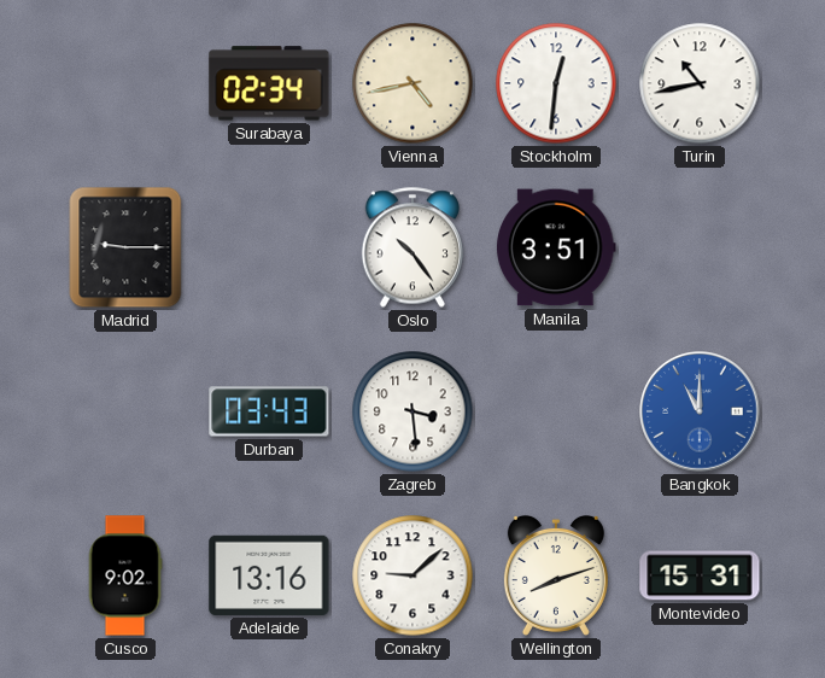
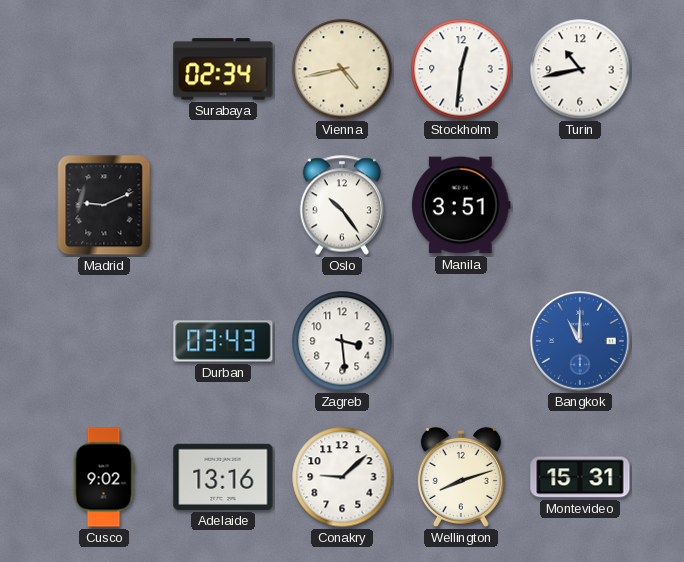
Madrid: 9:15 -> 9:11
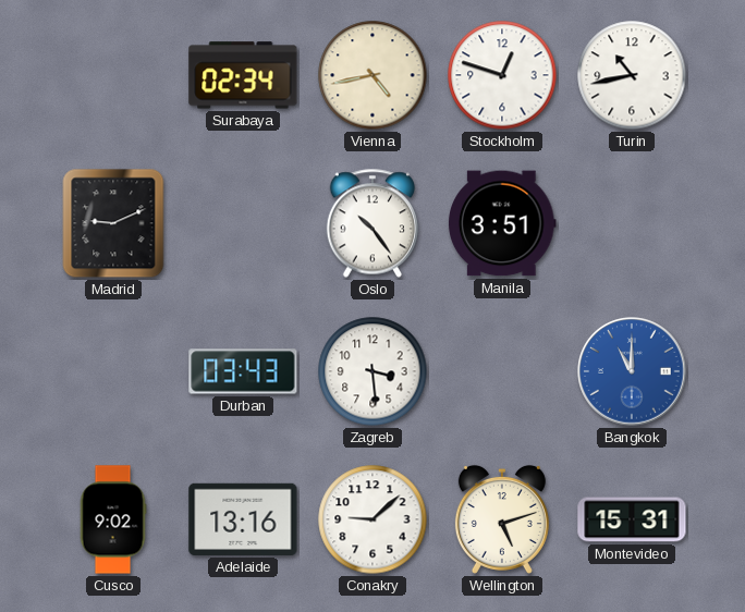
Stockholm: 12:31 -> 12:48
Wellington: 8:12 -> 5:12
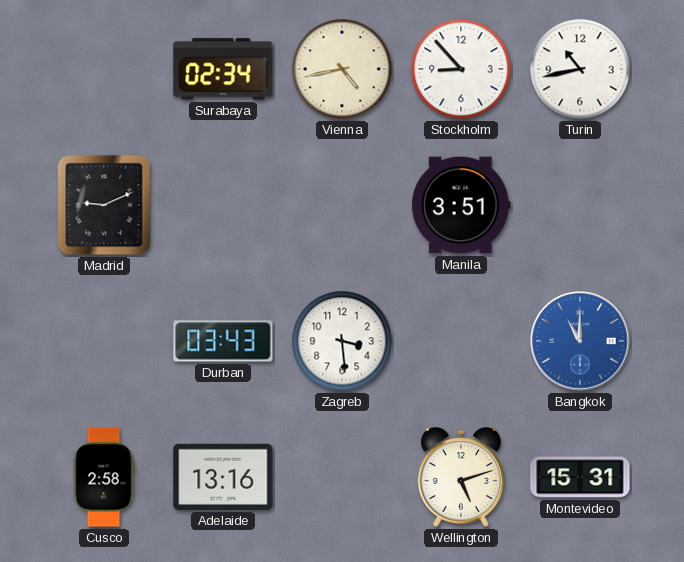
Stockholm: 12:48 -> 8:53
Oslo: 10:24 -> none
Cusco: 9:02 -> 2:58
Conakry: 9:08 -> none
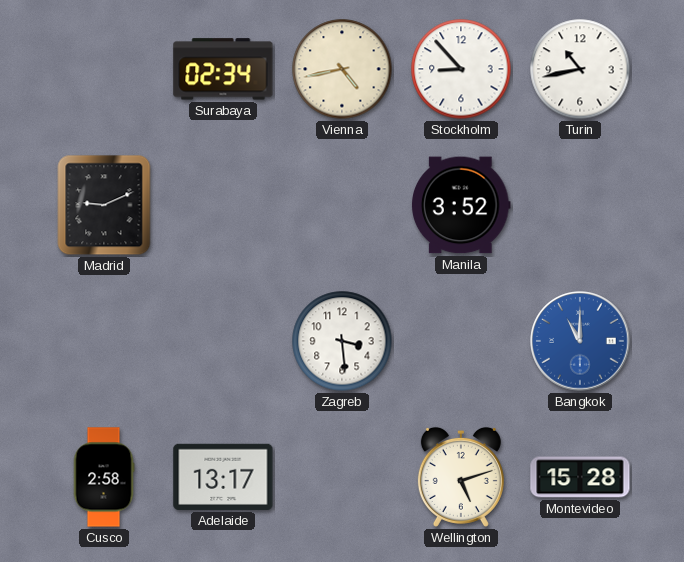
Manila: 3:51 -> 3:52
Durban: 03:43 -> none
Adelaide: 13:16 -> 13:17
Montevideo: 15:31 -> 15:28
